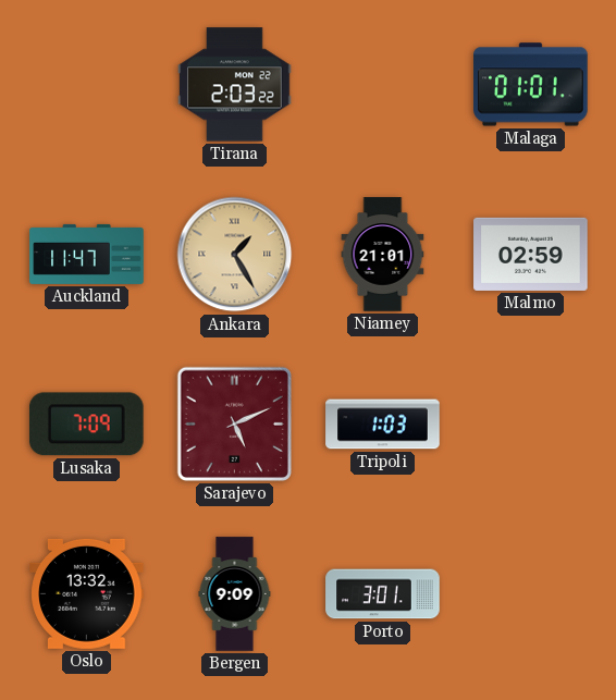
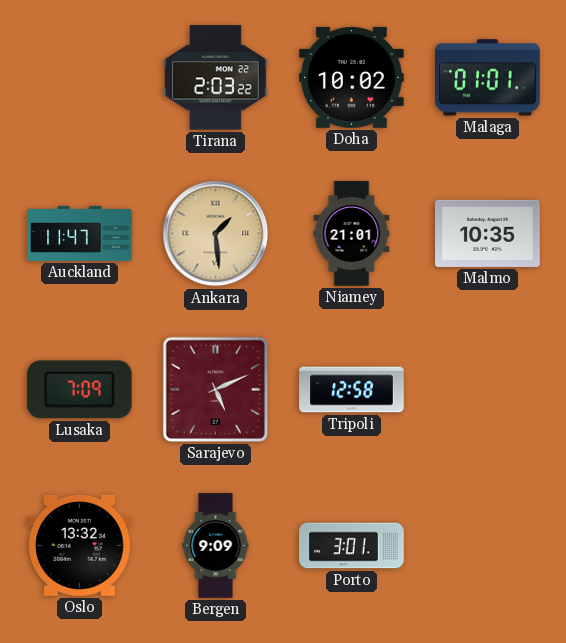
Doha: none -> 10:02
Ankara: 1:25 -> 1:29
Malmo: 02:59 -> 10:35
Tripoli: 1:03 -> 12:58
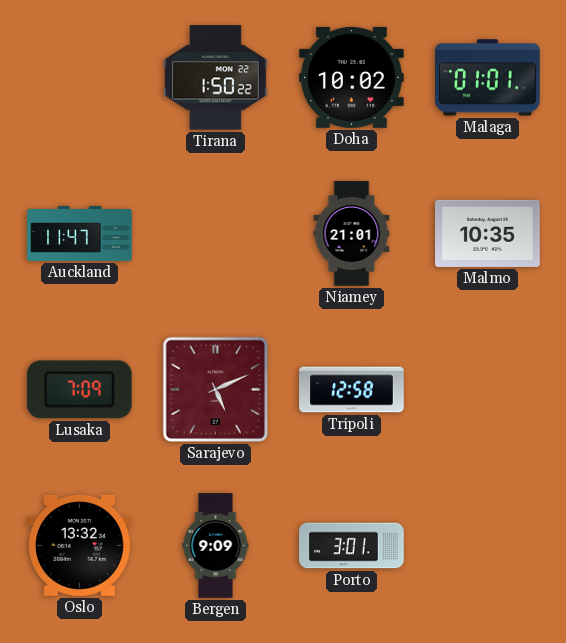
Tirana: 2:03 -> 1:50
Ankara: 1:29 -> none
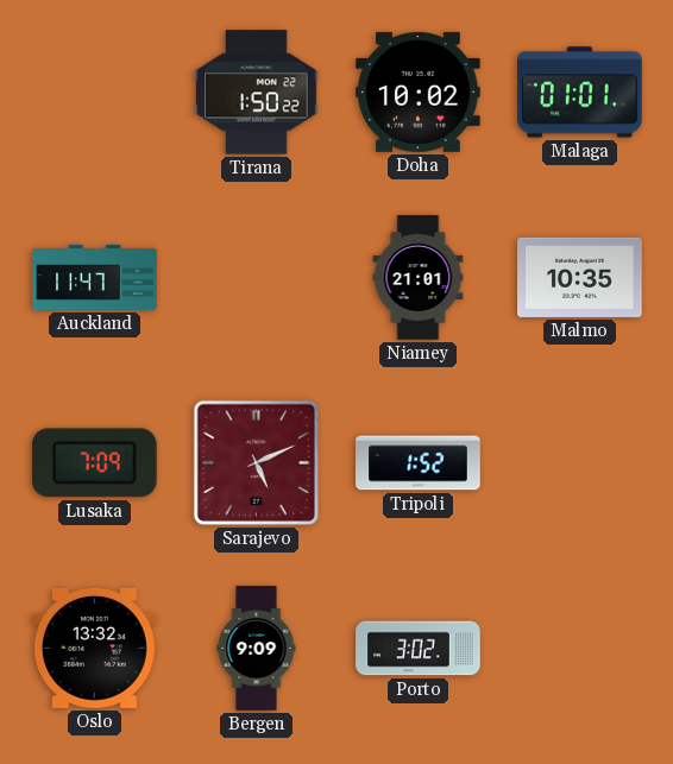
Tripoli: 12:58 -> 1:52
Porto: 3:01 -> 3:02
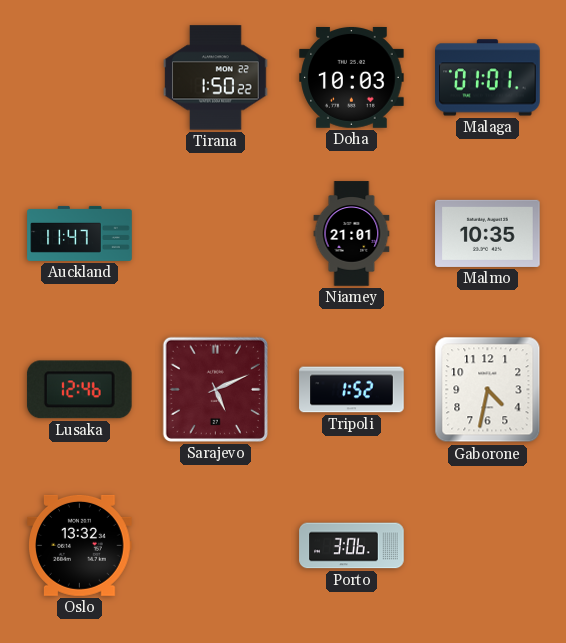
Doha: 10:02 -> 10:03
Lusaka: 7:09 -> 12:46
Gaborone: none -> 4:32
Bergen: 9:09 -> none
Porto: 3:02 -> 3:06
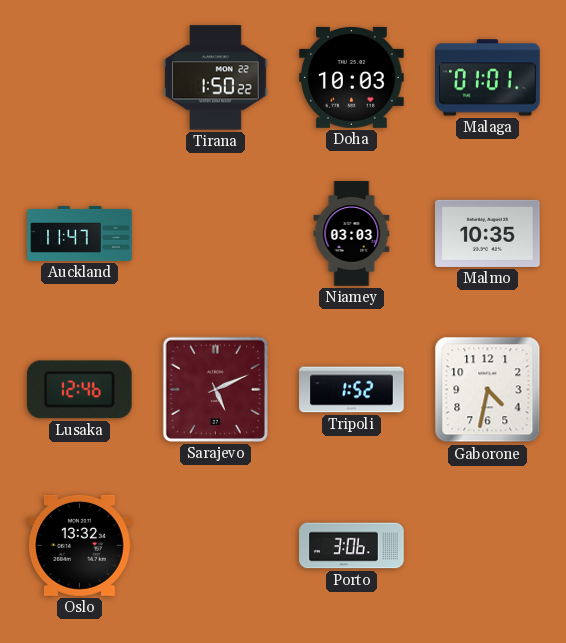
Niamey: 21:01 -> 03:03
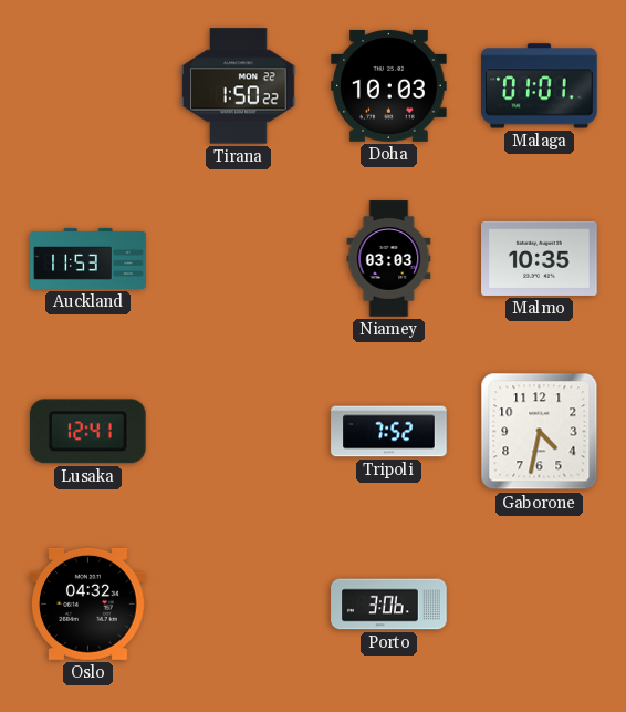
Auckland: 11:47 -> 11:53
Lusaka: 12:46 -> 12:41
Sarajevo: 5:11 -> none
Tripoli: 1:52 -> 7:52
Oslo: 13:32 -> 04:32
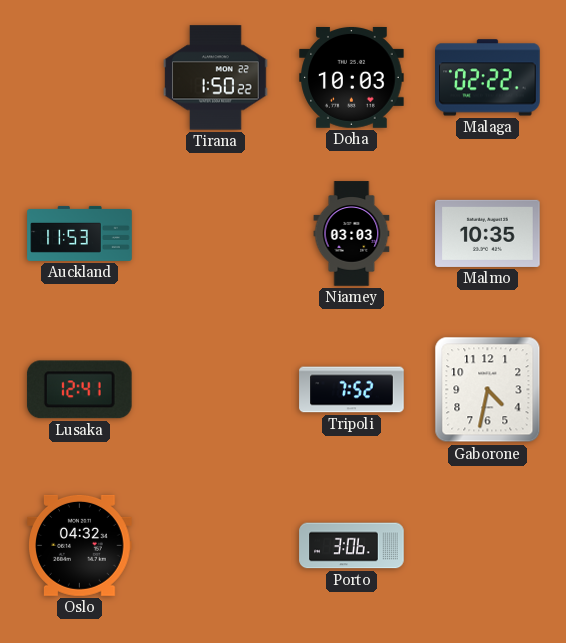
Malaga: 01:01 -> 02:22
